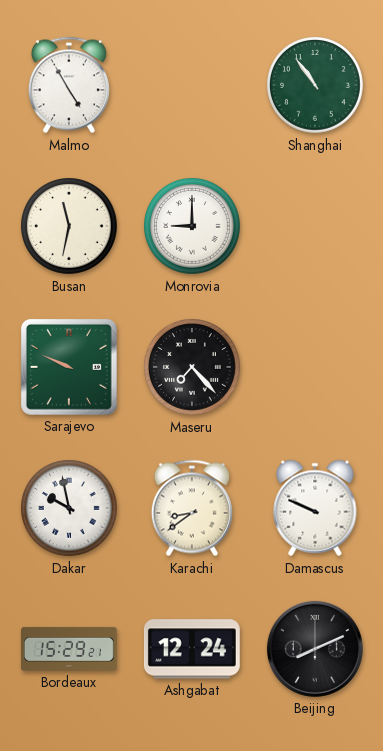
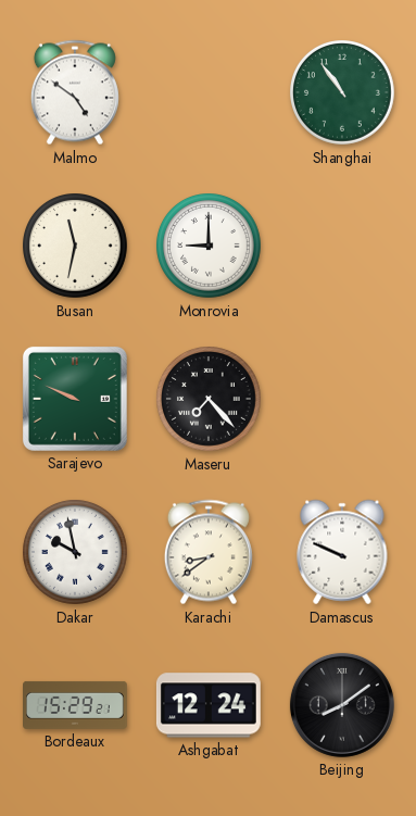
Malmo: 4:55 -> 4:51
Beijing: 8:11 -> 8:09
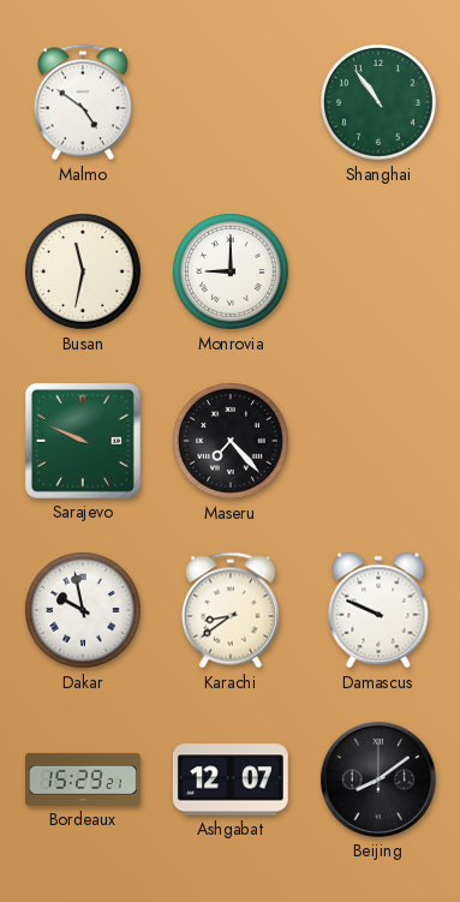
Ashgabat: 12:24 -> 12:07
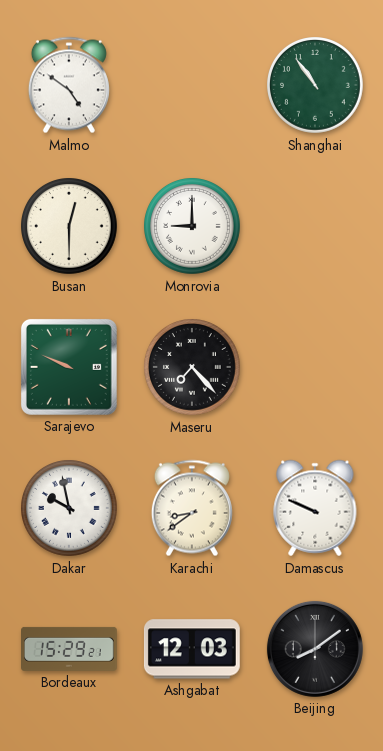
Busan: 11:32 -> 12:30
Ashgabat: 12:07 -> 12:03
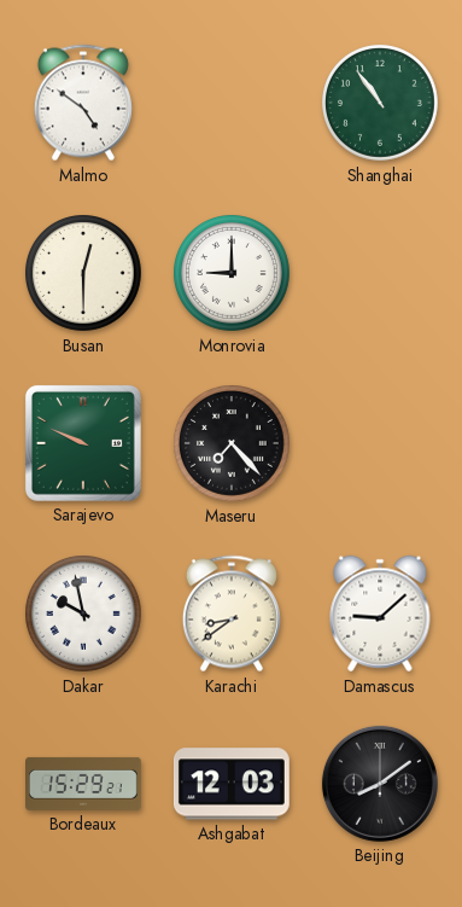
Damascus: 9:49 -> 9:08
